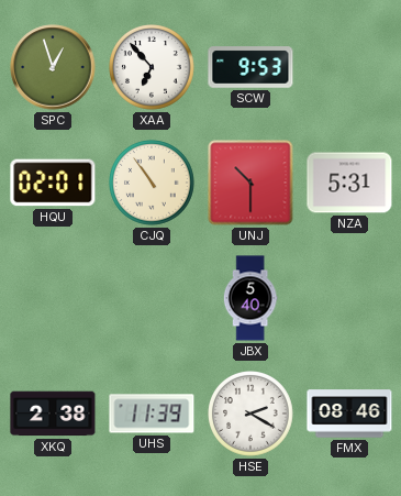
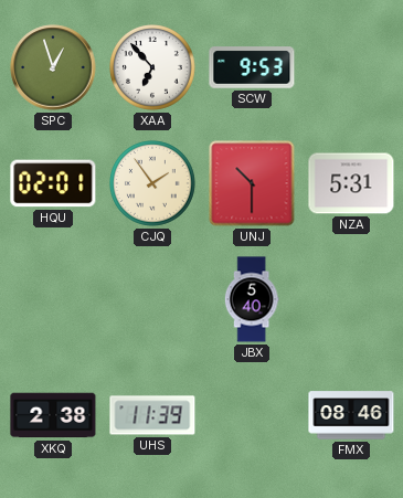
CJQ: 10:54 -> 1:54
HSE: 2:20 -> none
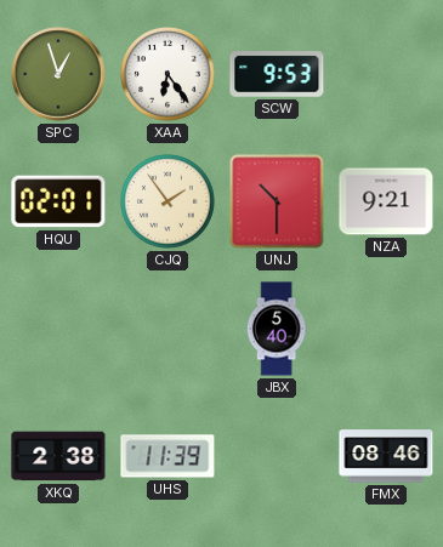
XAA: 6:53 -> 6:24
NZA: 5:31 -> 9:21
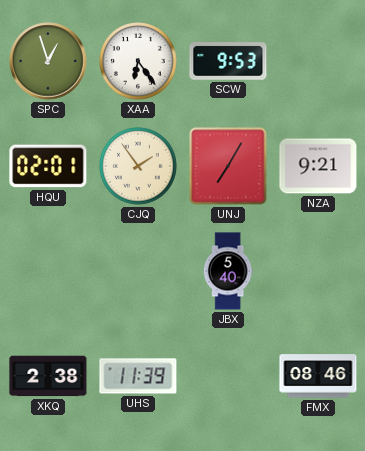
UNJ: 10:30 -> 7:05
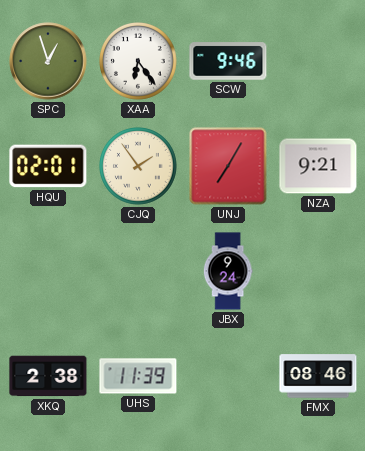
SCW: 9:53 -> 9:46
JBX: 5:40 -> 9:24
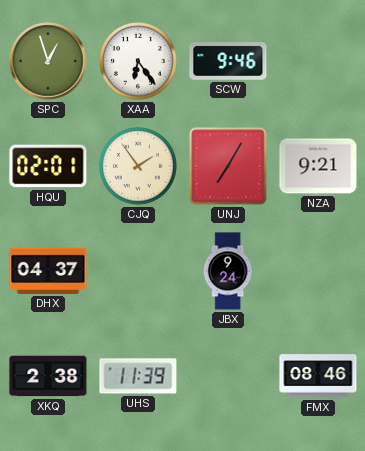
DHX: none -> 04:37
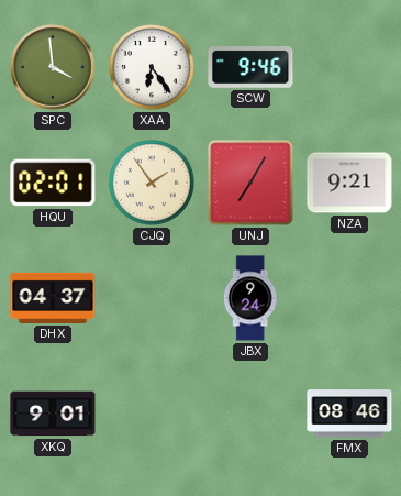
SPC: 12:57 -> 3:59
XKQ: 2:38 -> 9:01
UHS: 11:39 -> none
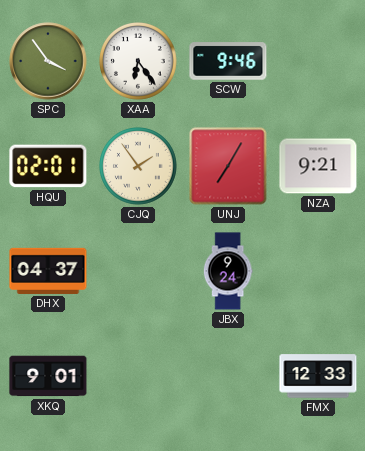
SPC: 3:59 -> 3:54
FMX: 08:46 -> 12:33
